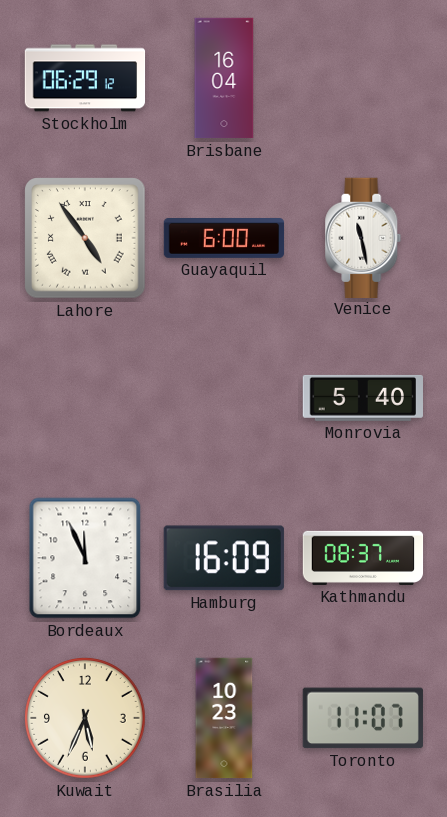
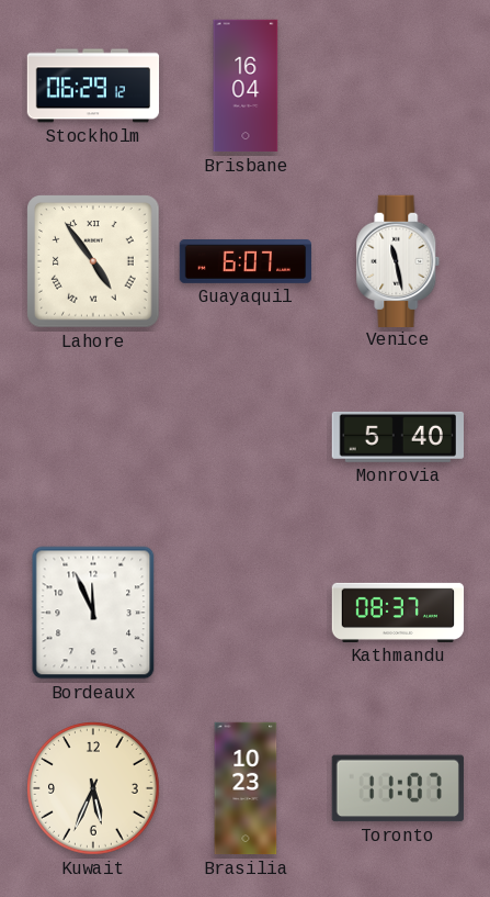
Guayaquil: 6:00 -> 6:07
Hamburg: 16:09 -> none
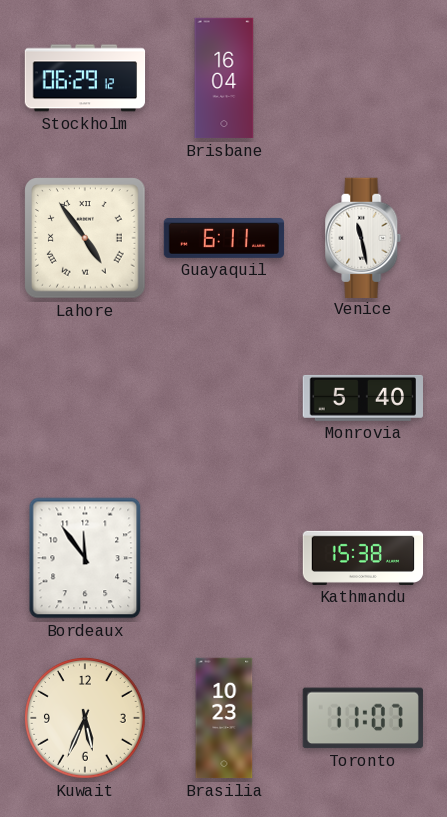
Guayaquil: 6:07 -> 6:11
Bordeaux: 11:56 -> 11:54
Kathmandu: 08:37 -> 15:38
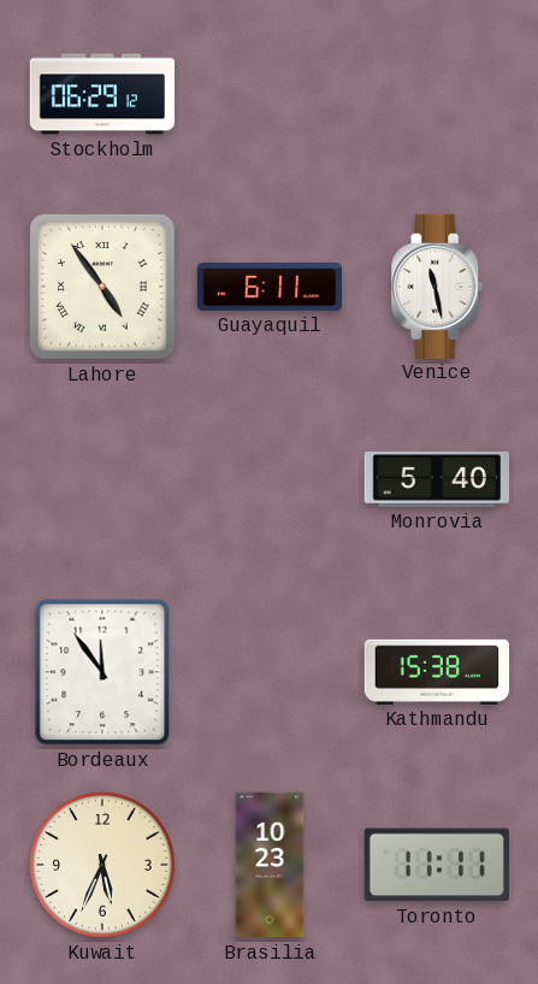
Brisbane: 16:04 -> none
Toronto: 11:07 -> 11:11
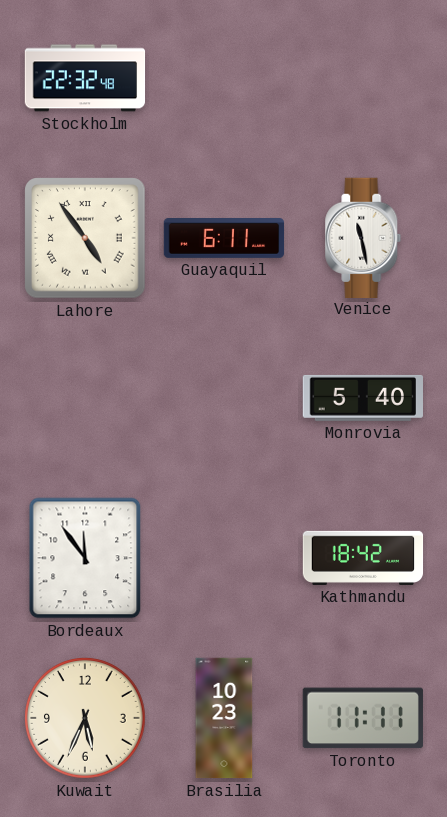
Stockholm: 06:29 -> 22:32
Kathmandu: 15:38 -> 18:42
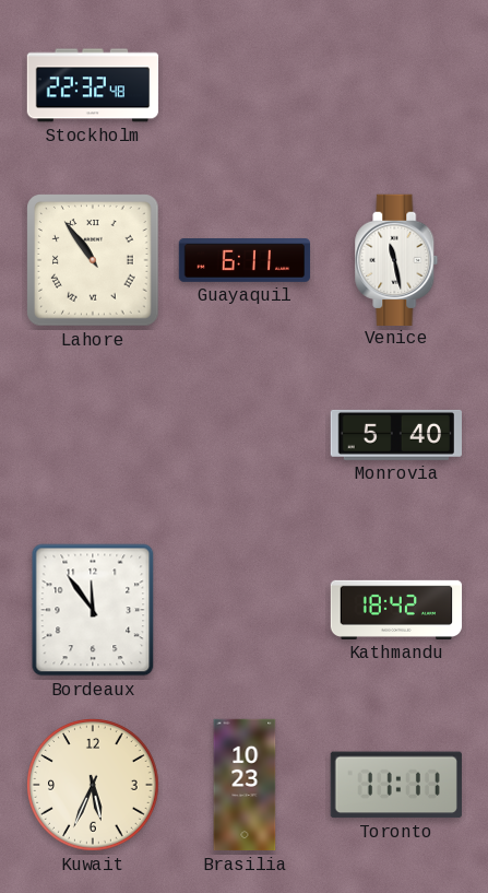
Lahore: 4:54 -> 10:54
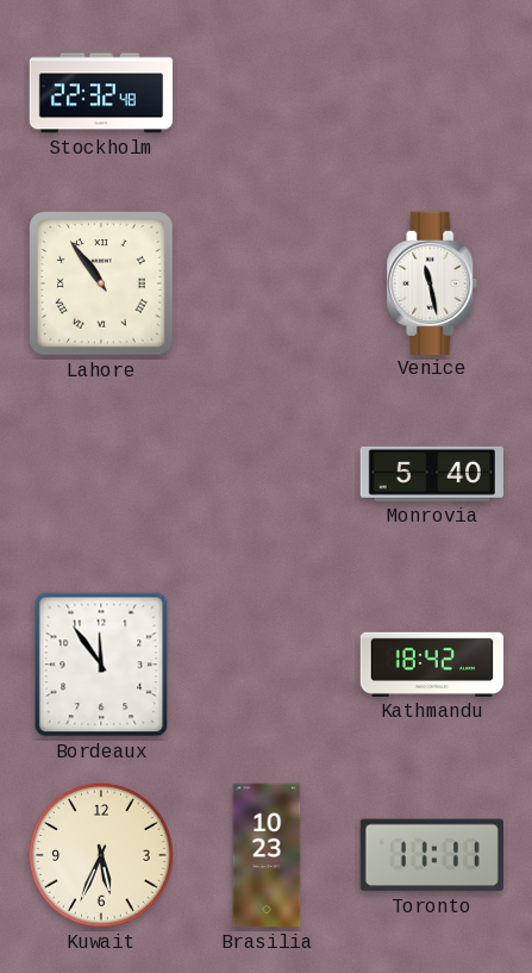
Guayaquil: 6:11 -> none
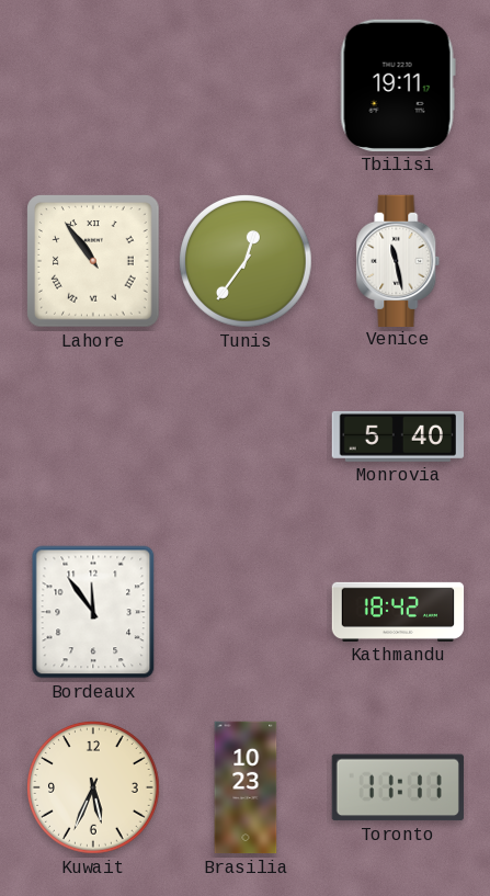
Stockholm: 22:32 -> none
Tbilisi: none -> 19:11
Tunis: none -> 12:36
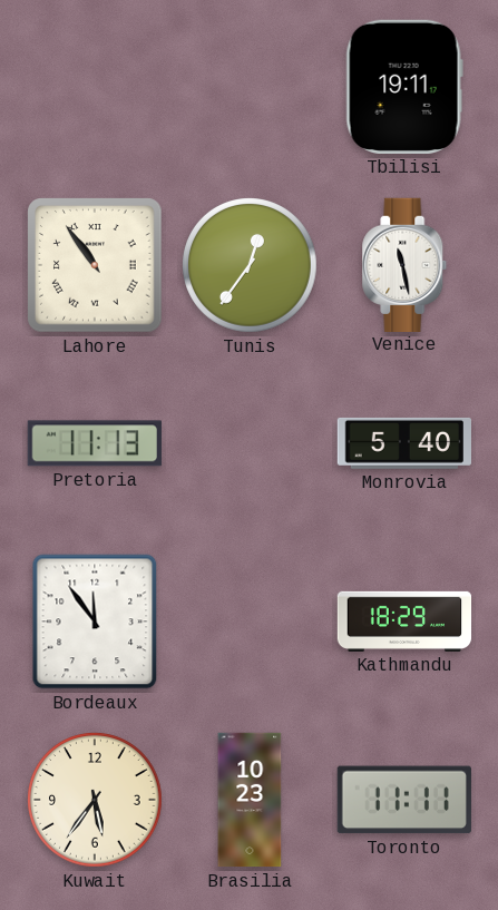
Pretoria: none -> 11:13
Kathmandu: 18:42 -> 18:29
Kuwait: 5:34 -> 5:36
